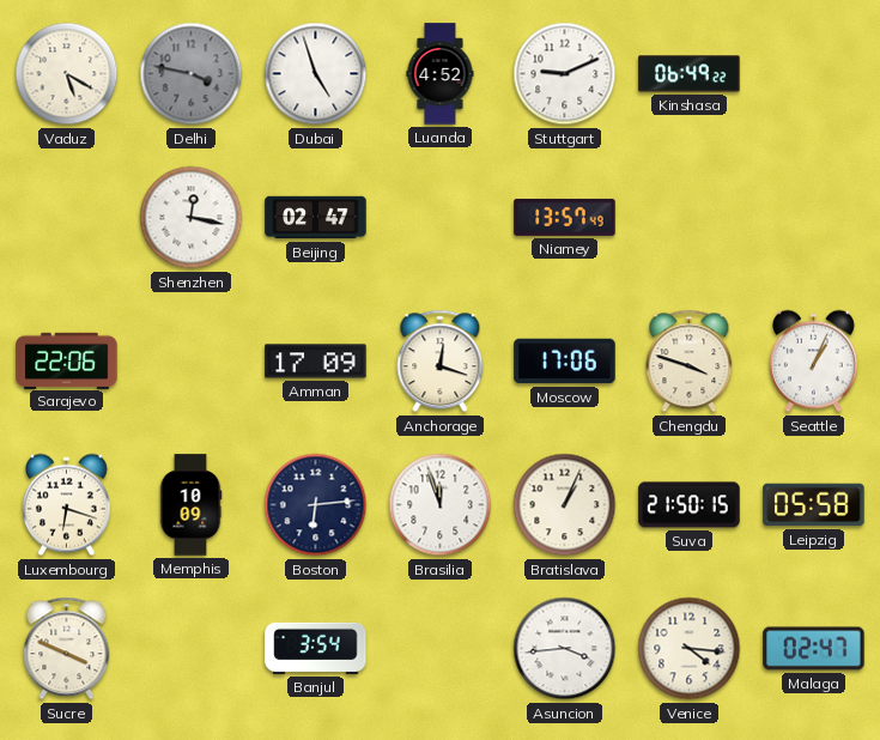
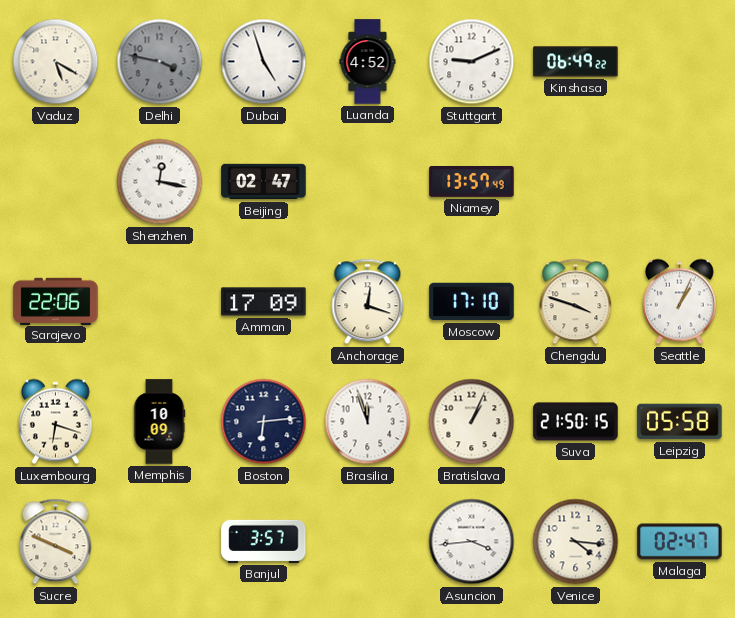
Moscow: 17:06 -> 17:10
Banjul: 3:54 -> 3:57
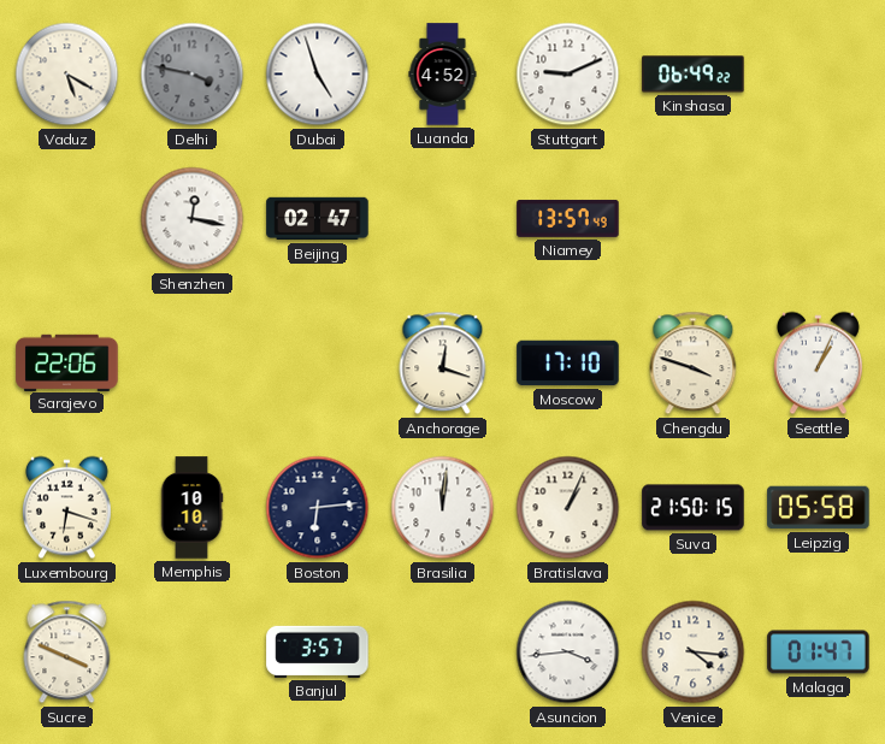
Amman: 17:09 -> none
Memphis: 10:09 -> 10:10
Brasilia: 11:57 -> 12:01
Malaga: 02:47 -> 01:47
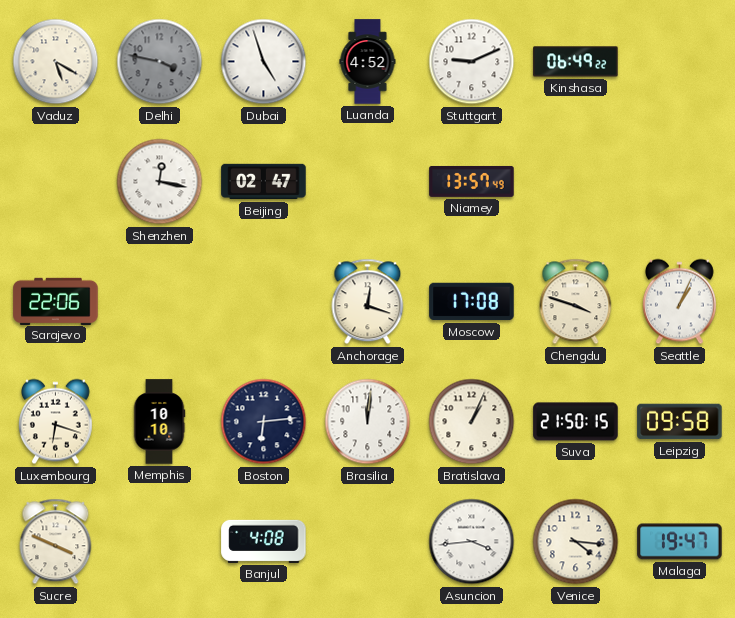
Moscow: 17:10 -> 17:08
Leipzig: 05:58 -> 09:58
Banjul: 3:57 -> 4:08
Malaga: 01:47 -> 19:47
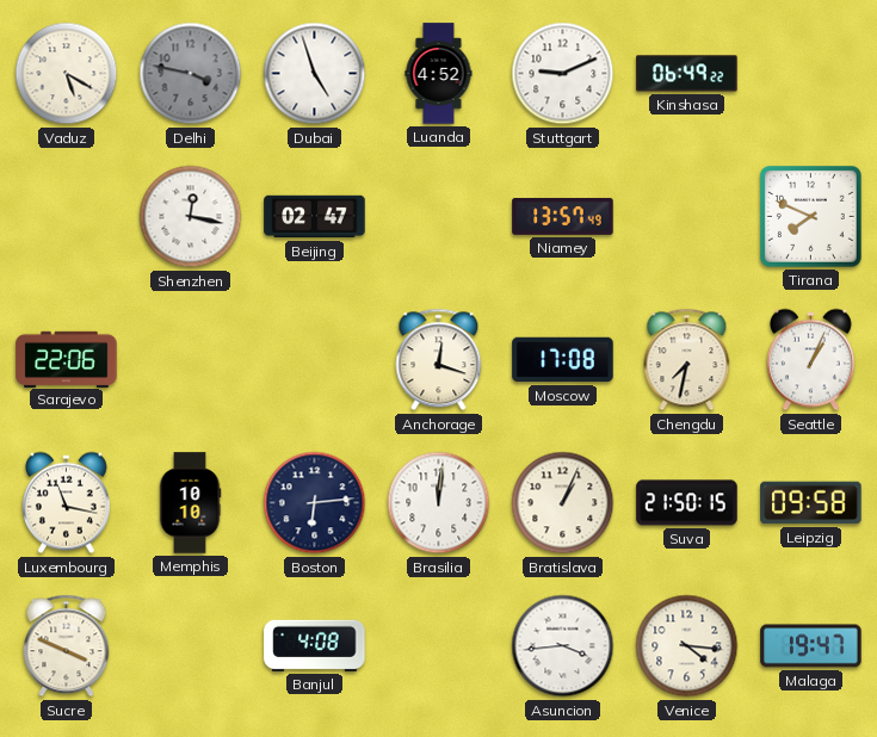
Tirana: none -> 7:49
Chengdu: 3:48 -> 7:32
Luxembourg: 6:18 -> 11:17
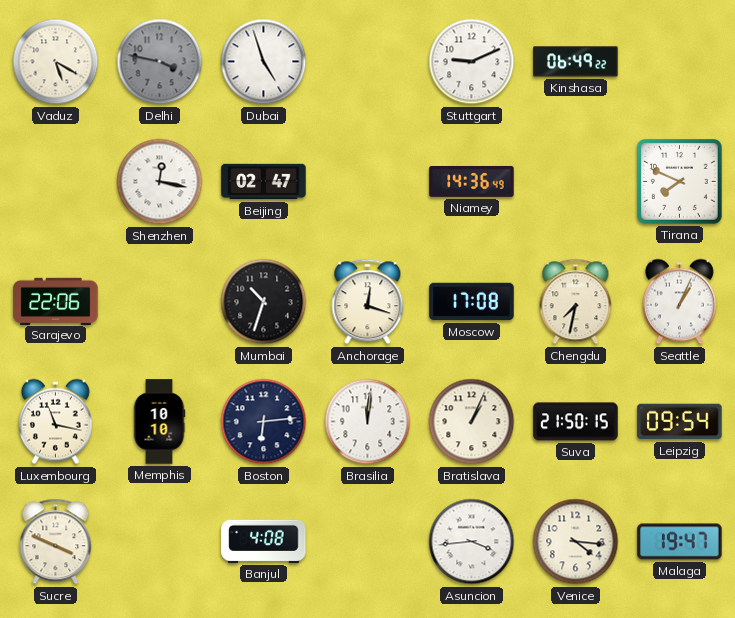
Luanda: 4:52 -> none
Niamey: 13:57 -> 14:36
Mumbai: none -> 10:33
Leipzig: 09:58 -> 09:54
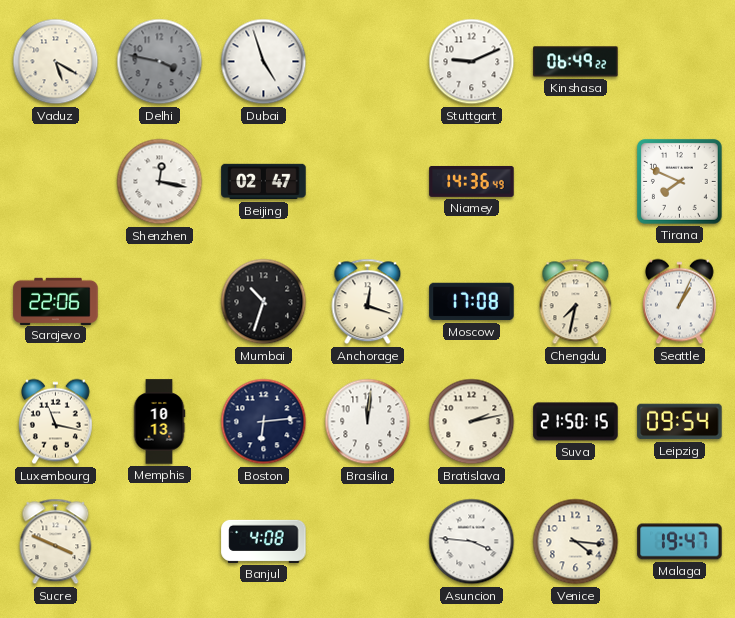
Memphis: 10:10 -> 10:13
Bratislava: 1:04 -> 2:13
Asuncion: 3:44 -> 3:46
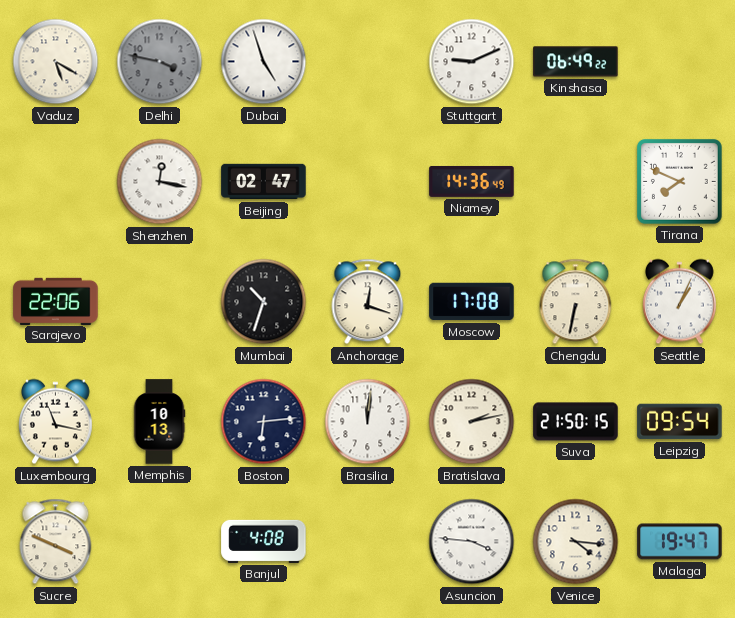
Chengdu: 7:32 -> 6:32
